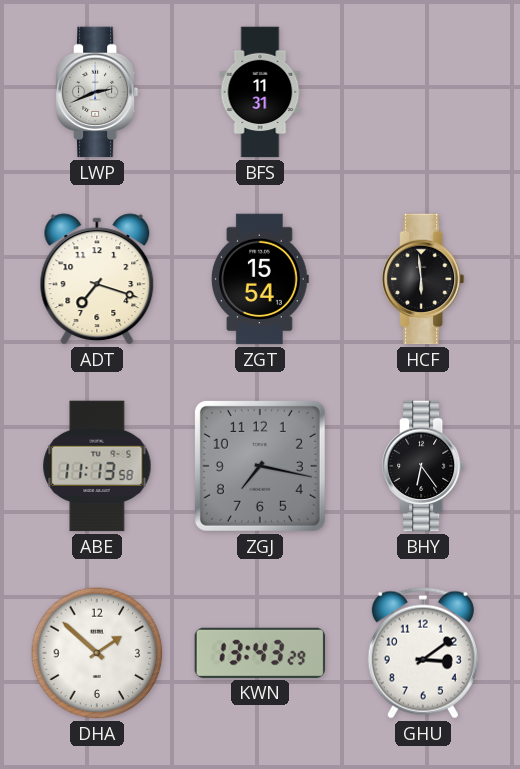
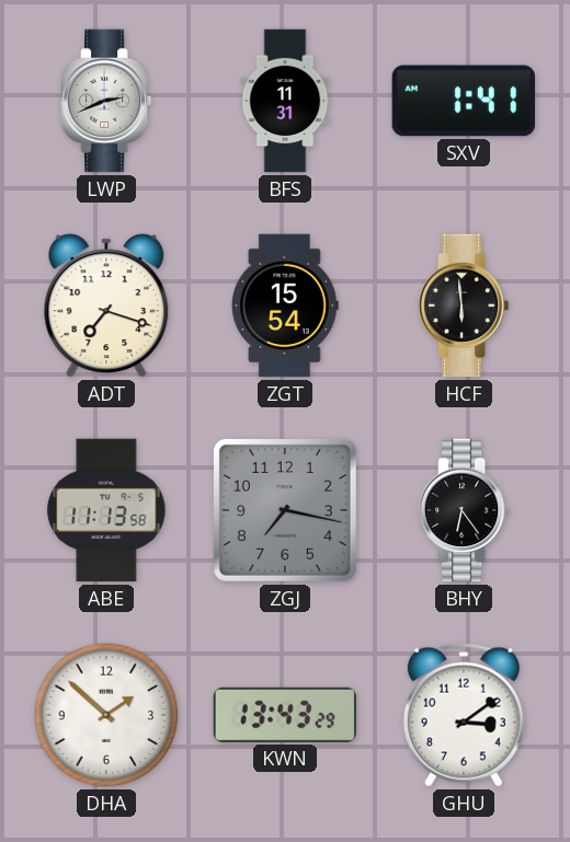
SXV: none -> 1:41
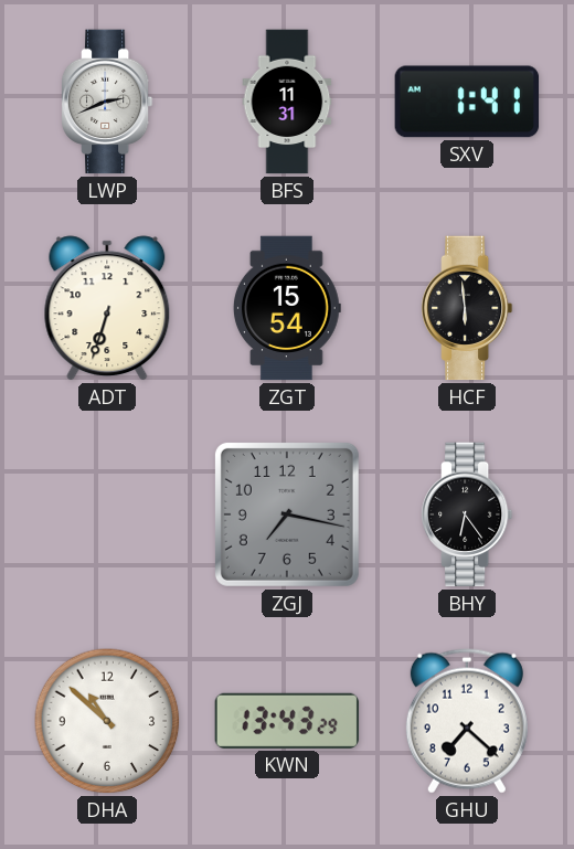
ADT: 7:18 -> 6:33
ABE: 11:13 -> none
DHA: 1:52 -> 10:52
GHU: 3:09 -> 7:22
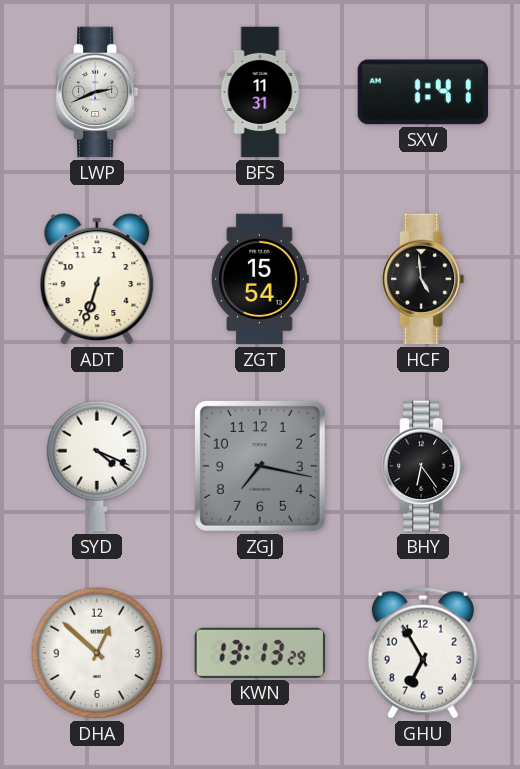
HCF: 5:59 -> 4:59
SYD: none -> 4:19
DHA: 10:52 -> 12:52
KWN: 13:43 -> 13:13
GHU: 7:22 -> 6:55
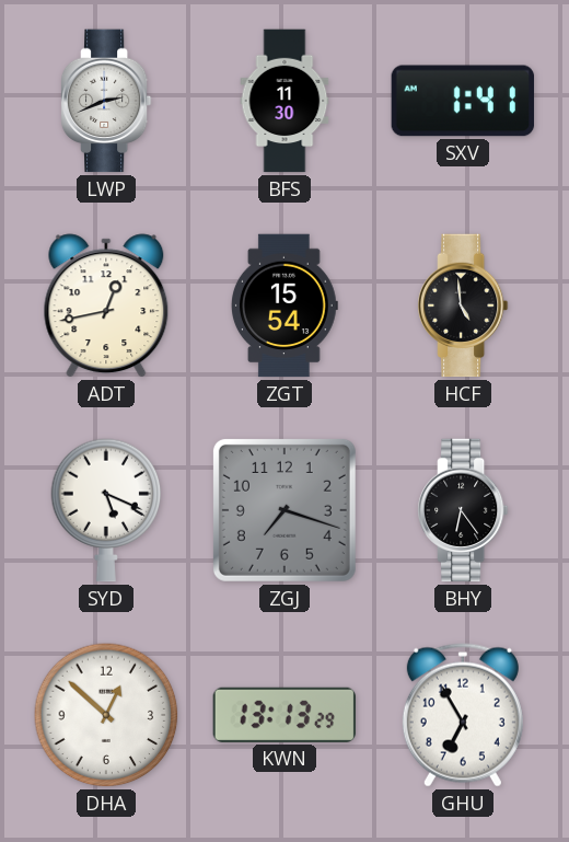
BFS: 11:31 -> 11:30
ADT: 6:33 -> 12:43
SYD: 4:19 -> 5:19
ZGJ: 7:17 -> 7:18
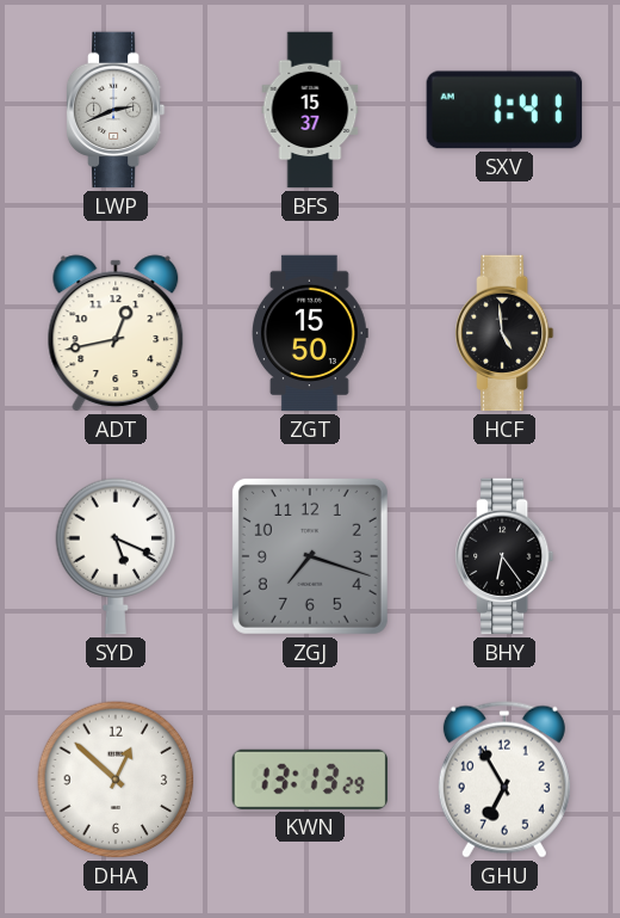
BFS: 11:30 -> 15:37
ZGT: 15:54 -> 15:50
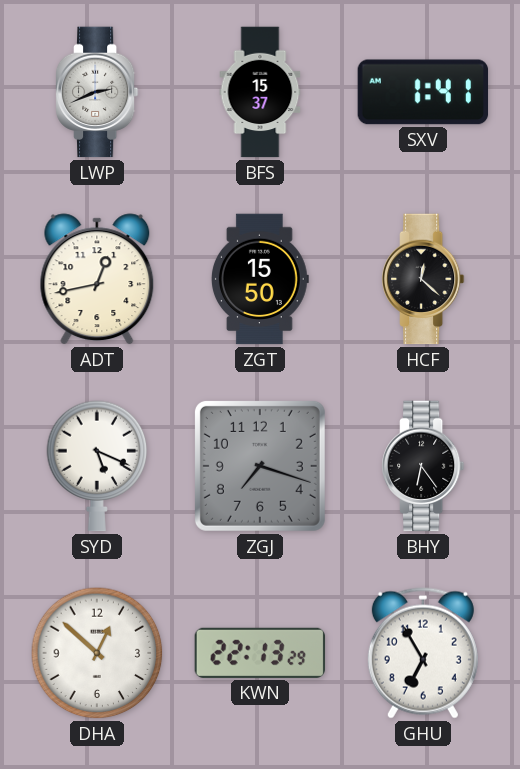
HCF: 4:59 -> 12:22
KWN: 13:13 -> 22:13
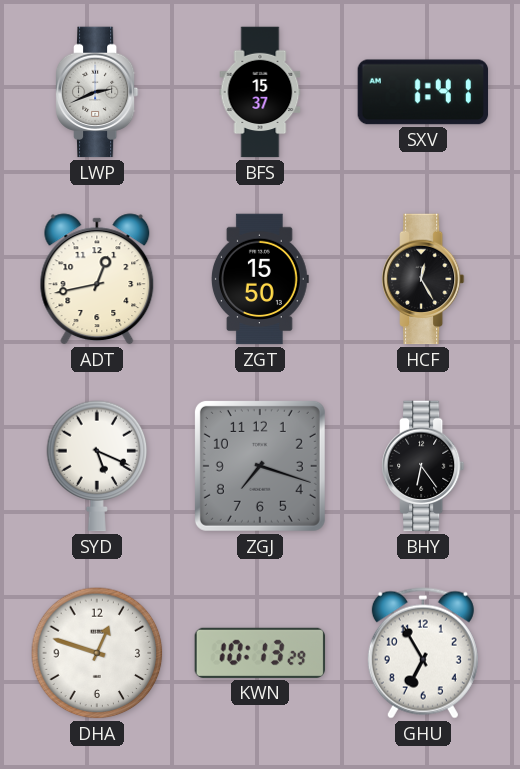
HCF: 12:22 -> 12:25
DHA: 12:52 -> 12:48
KWN: 22:13 -> 10:13
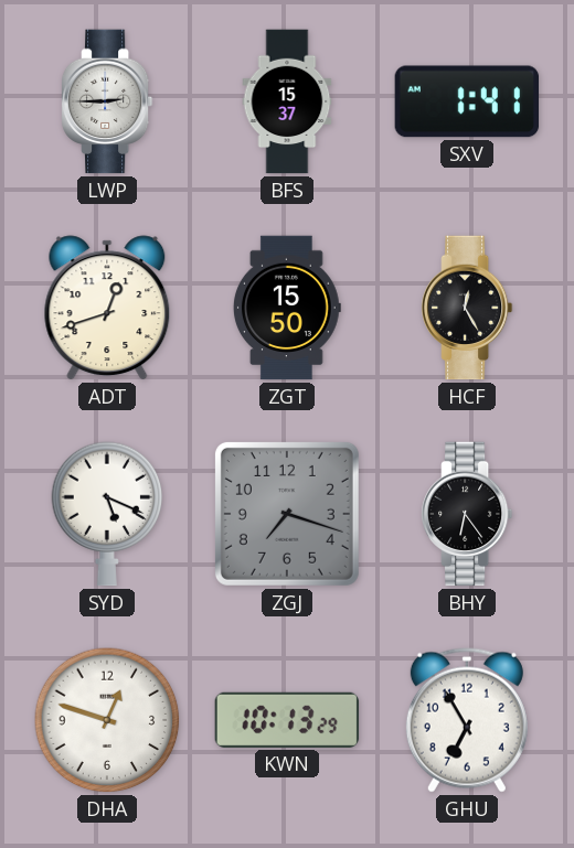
LWP: 2:41 -> 2:45
ADT: 12:43 -> 12:42
